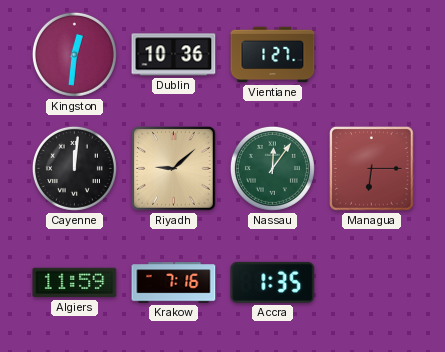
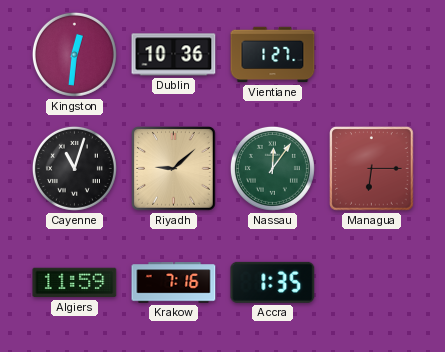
Cayenne: 12:01 -> 11:03
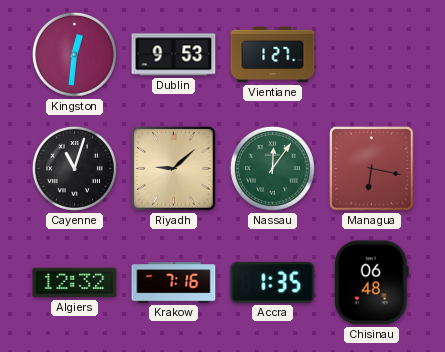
Dublin: 10:36 -> 9:53
Managua: 6:15 -> 6:17
Algiers: 11:59 -> 12:32
Chisinau: none -> 06:48
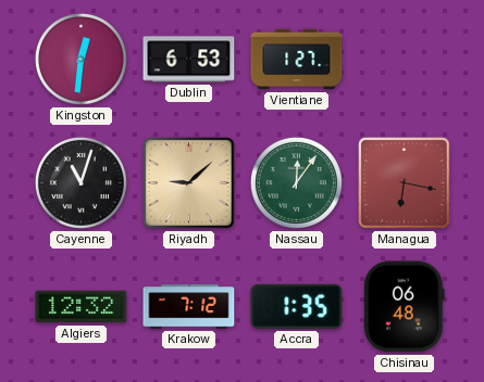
Dublin: 9:53 -> 6:53
Krakow: 7:16 -> 7:12
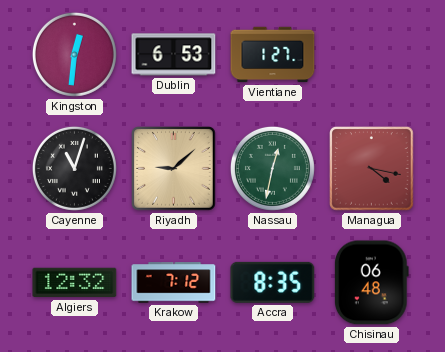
Nassau: 12:06 -> 12:32
Managua: 6:17 -> 4:17
Accra: 1:35 -> 8:35
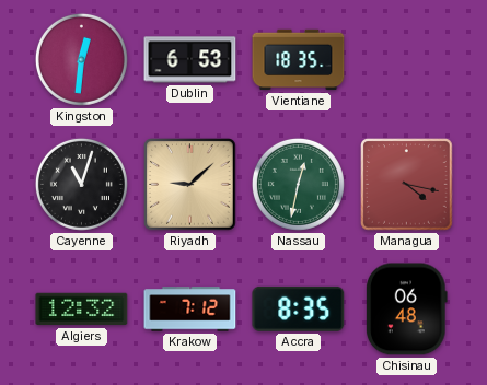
Vientiane: 1:27 -> 18:35
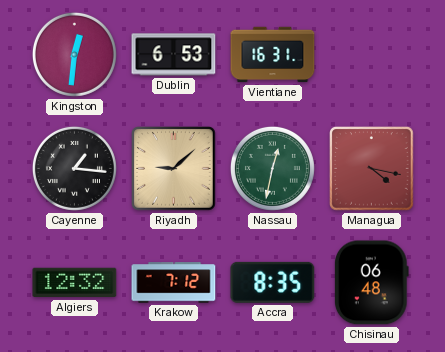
Vientiane: 18:35 -> 16:31
Cayenne: 11:03 -> 1:16
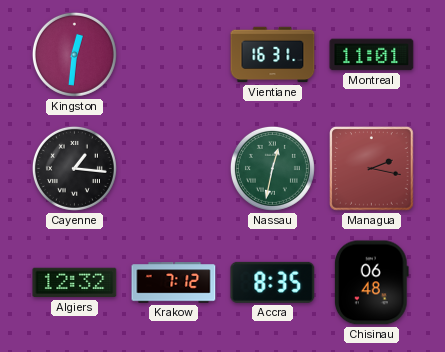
Dublin: 6:53 -> none
Montreal: none -> 11:01
Riyadh: 9:08 -> none
Managua: 4:17 -> 2:17
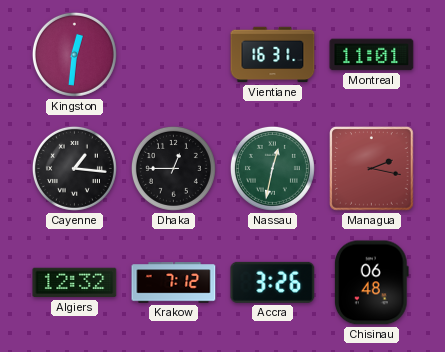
Dhaka: none -> 12:45
Accra: 8:35 -> 3:26
